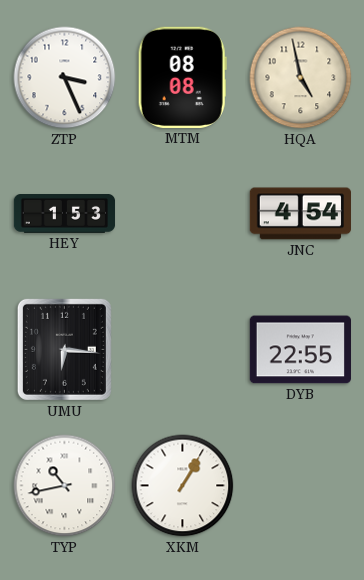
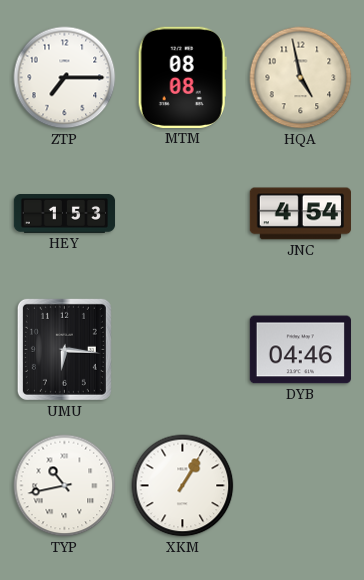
ZTP: 3:26 -> 7:15
DYB: 22:55 -> 04:46
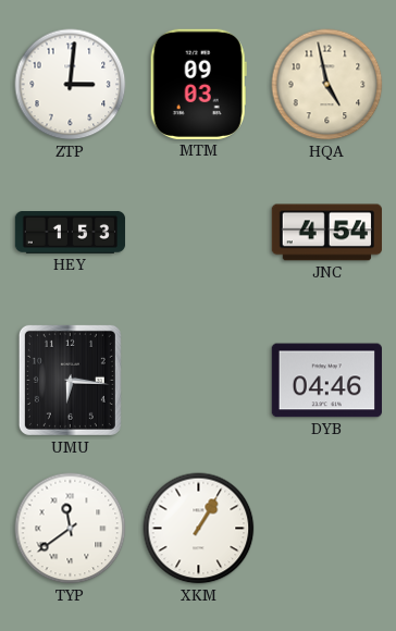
ZTP: 7:15 -> 3:01
MTM: 08:08 -> 09:03
TYP: 10:43 -> 11:39
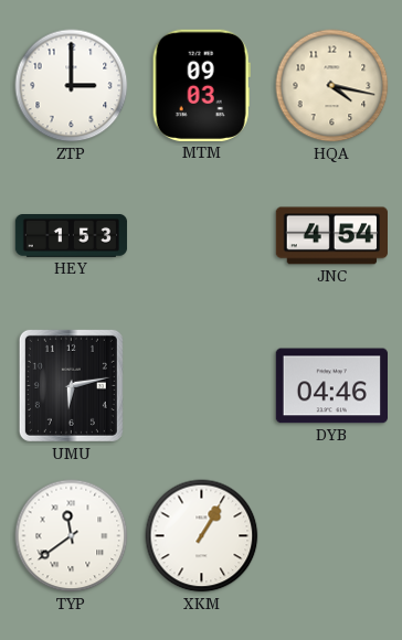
ZTP: 3:01 -> 3:00
HQA: 4:58 -> 4:17
UMU: 6:16 -> 6:13
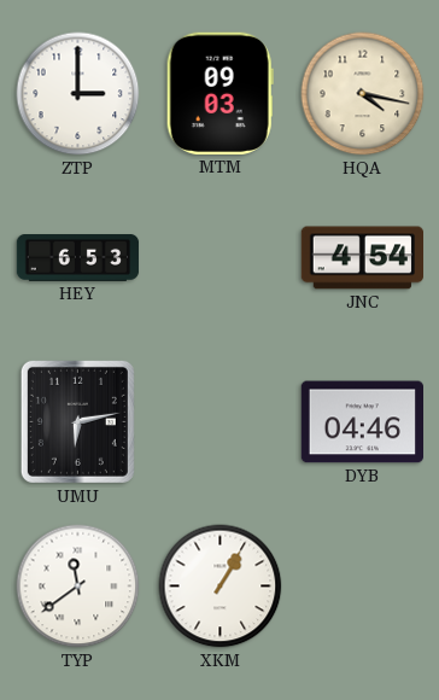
HEY: 1:53 -> 6:53
